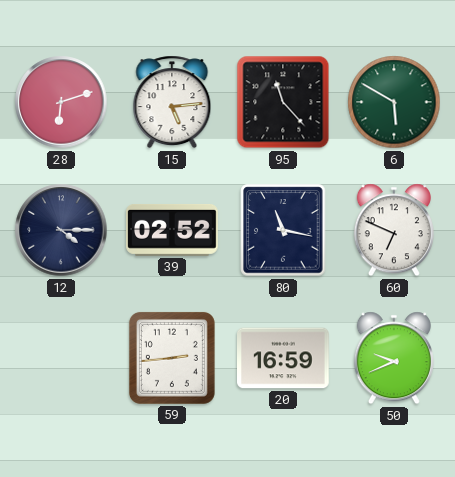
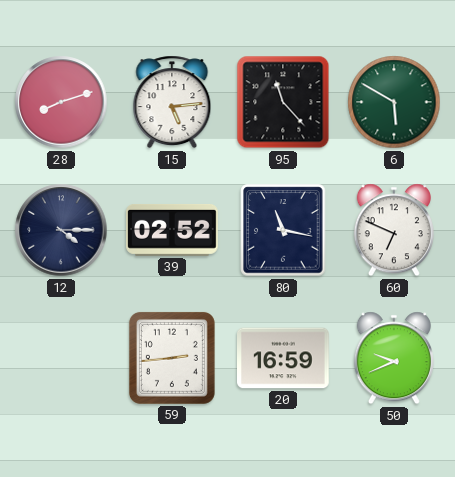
28: 6:12 -> 8:12
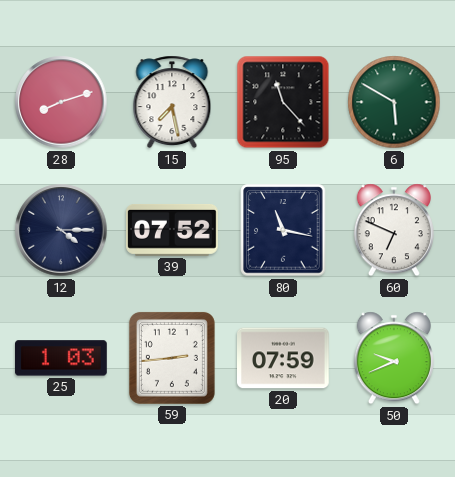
15: 5:14 -> 7:28
39: 02:52 -> 07:52
25: none -> 1:03
20: 16:59 -> 07:59
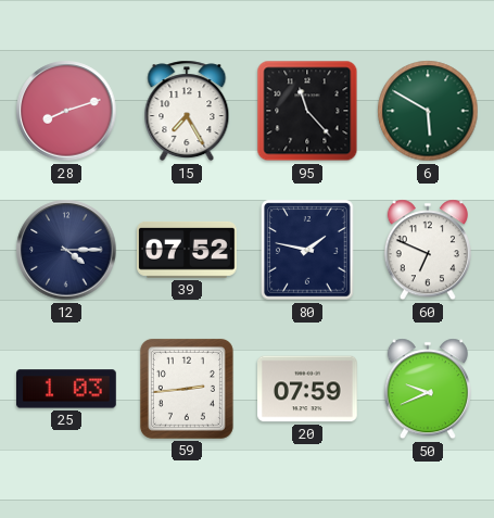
15: 7:28 -> 7:25
80: 11:17 -> 1:47
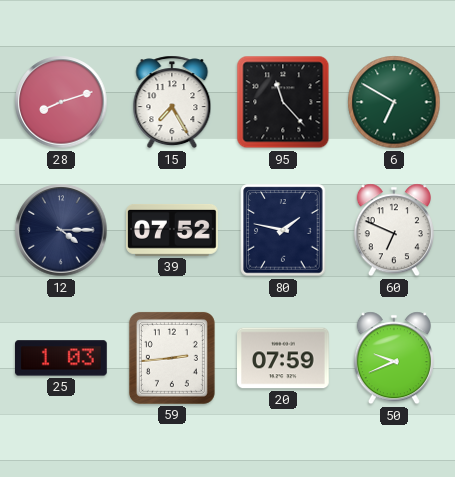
6: 5:50 -> 6:50
